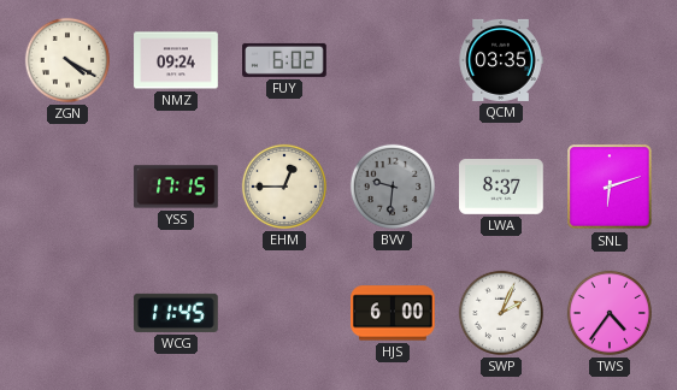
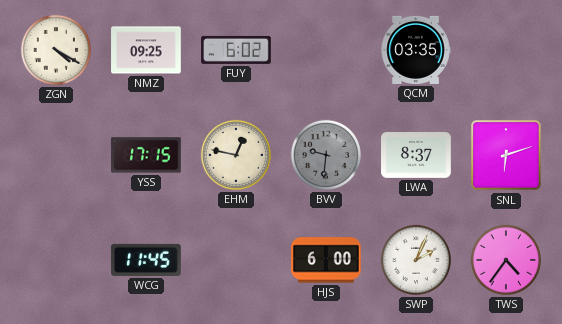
NMZ: 09:24 -> 09:25
EHM: 12:45 -> 12:47
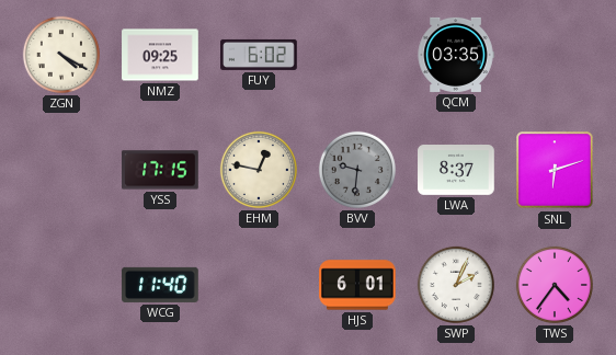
WCG: 11:45 -> 11:40
HJS: 6:00 -> 6:01
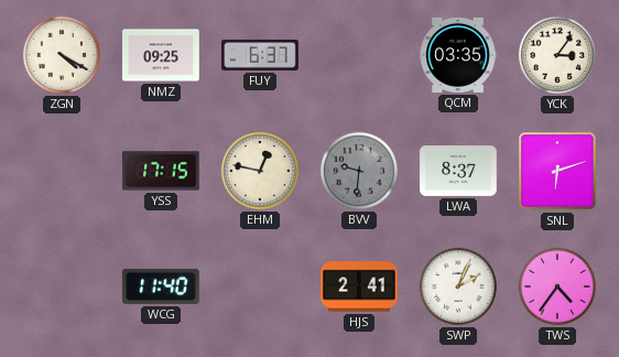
FUY: 6:02 -> 6:37
YCK: none -> 3:06
HJS: 6:01 -> 2:41
